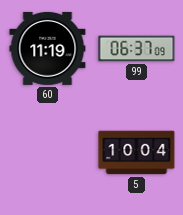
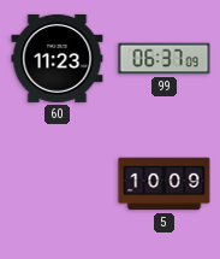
60: 11:19 -> 11:23
5: 10:04 -> 10:09
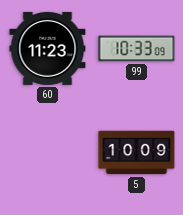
99: 06:37 -> 10:33
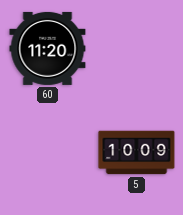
60: 11:23 -> 11:20
99: 10:33 -> none
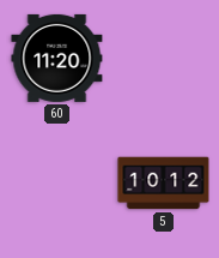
5: 10:09 -> 10:12
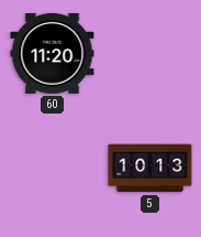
5: 10:12 -> 10:13
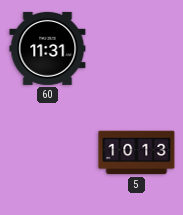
60: 11:20 -> 11:31
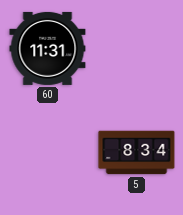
5: 10:13 -> 8:34
